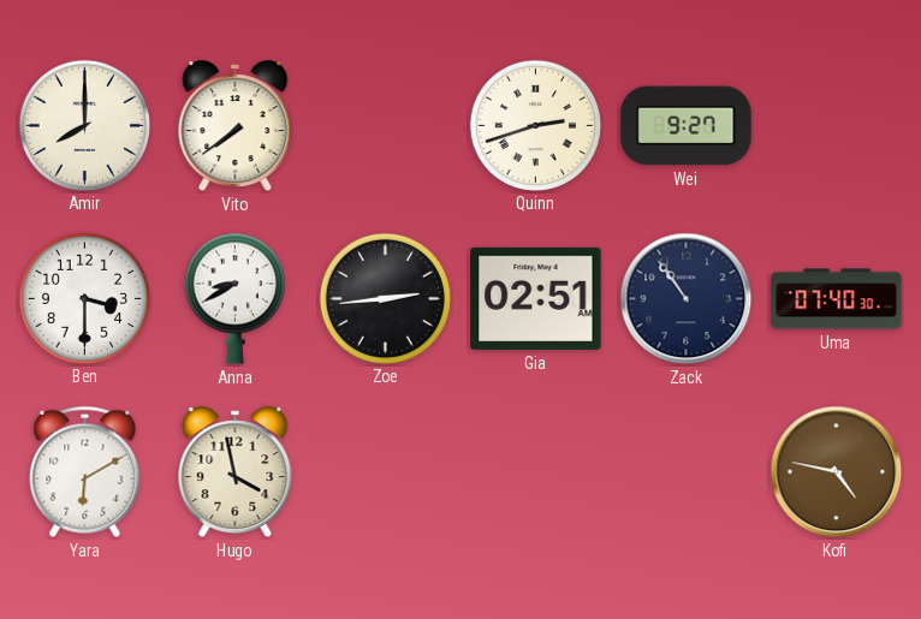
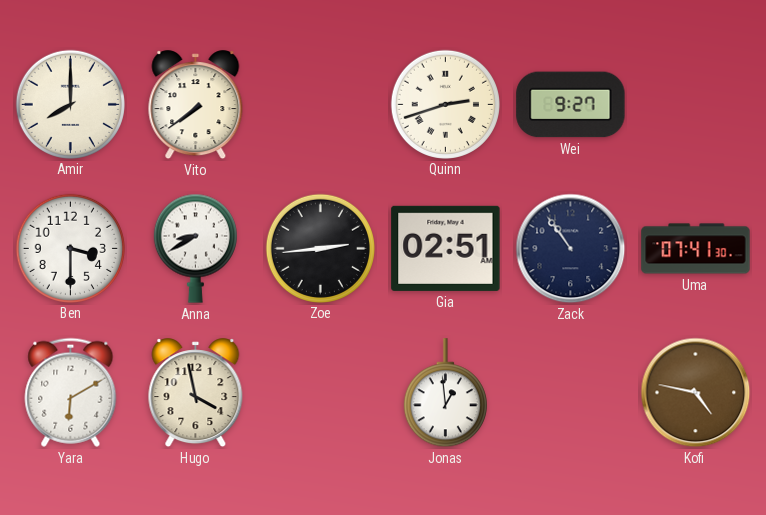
Uma: 07:40 -> 07:41
Jonas: none -> 12:59
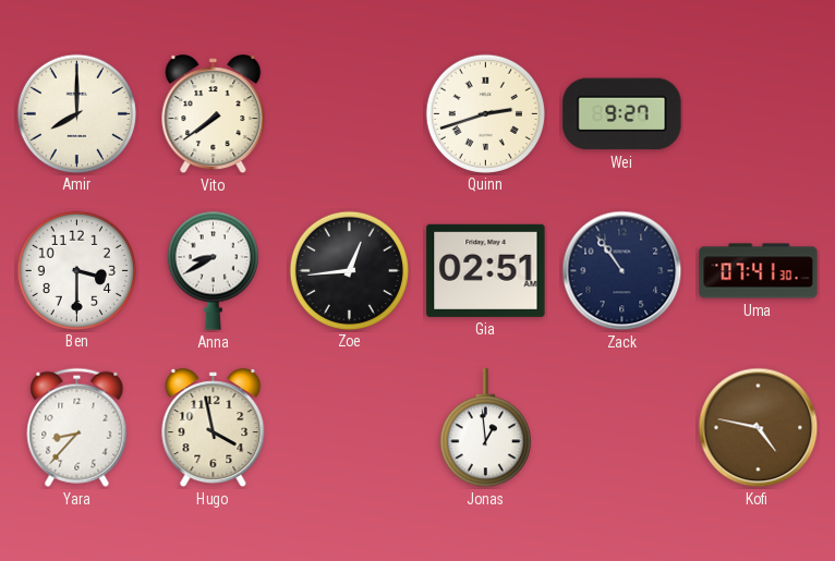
Zoe: 2:44 -> 12:44
Yara: 6:10 -> 8:37
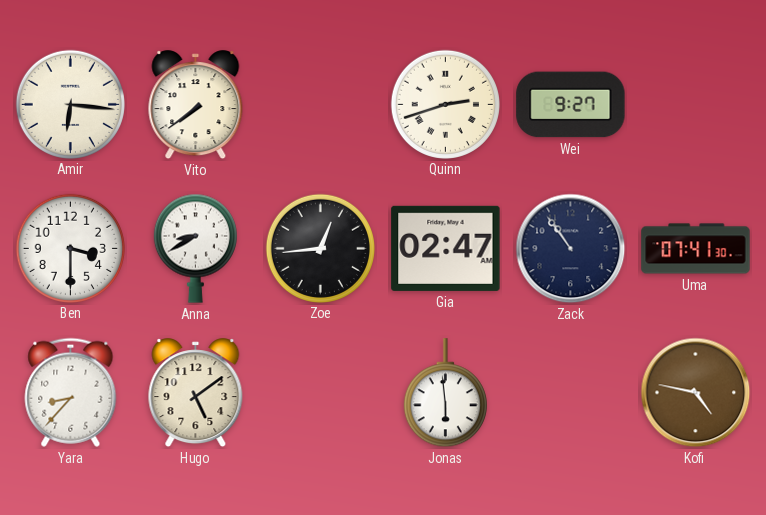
Amir: 8:00 -> 6:16
Gia: 02:51 -> 02:47
Hugo: 3:58 -> 5:09
Jonas: 12:59 -> 5:59
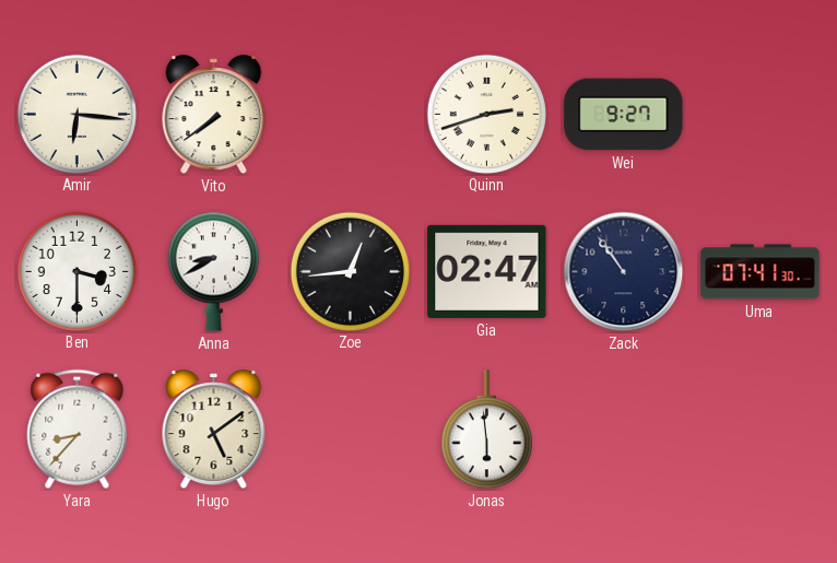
Kofi: 4:47 -> none
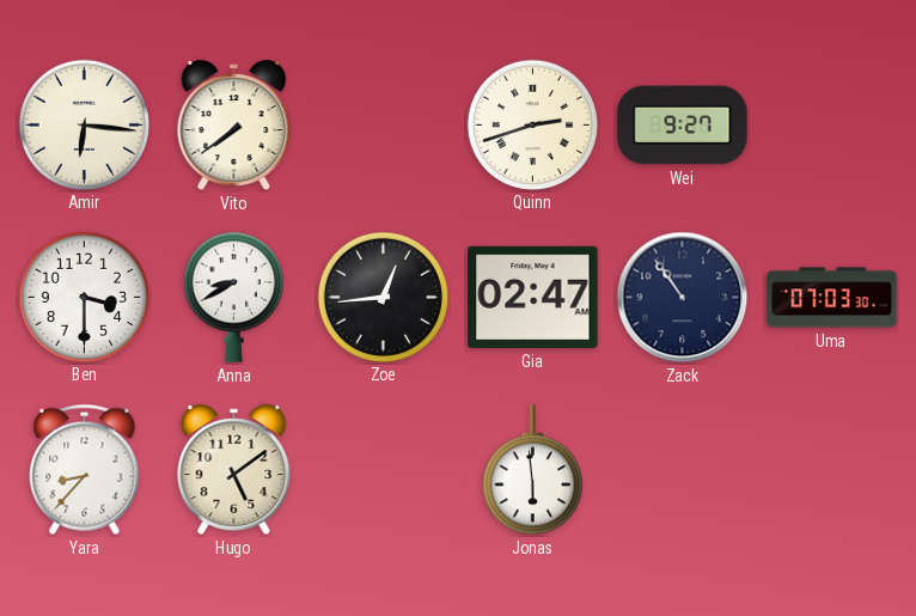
Uma: 07:41 -> 07:03
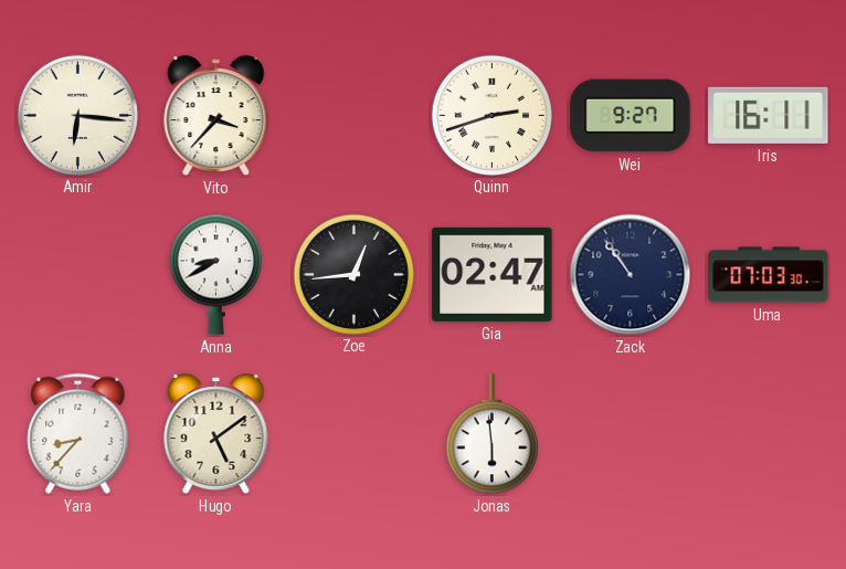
Vito: 7:39 -> 3:37
Iris: none -> 16:11
Ben: 3:30 -> none
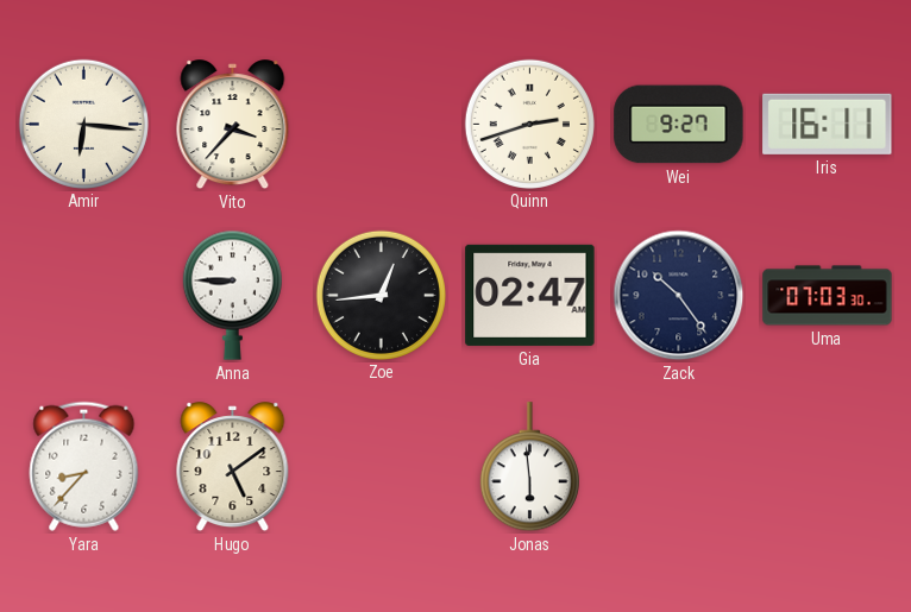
Anna: 8:40 -> 8:45
Zack: 10:54 -> 10:24
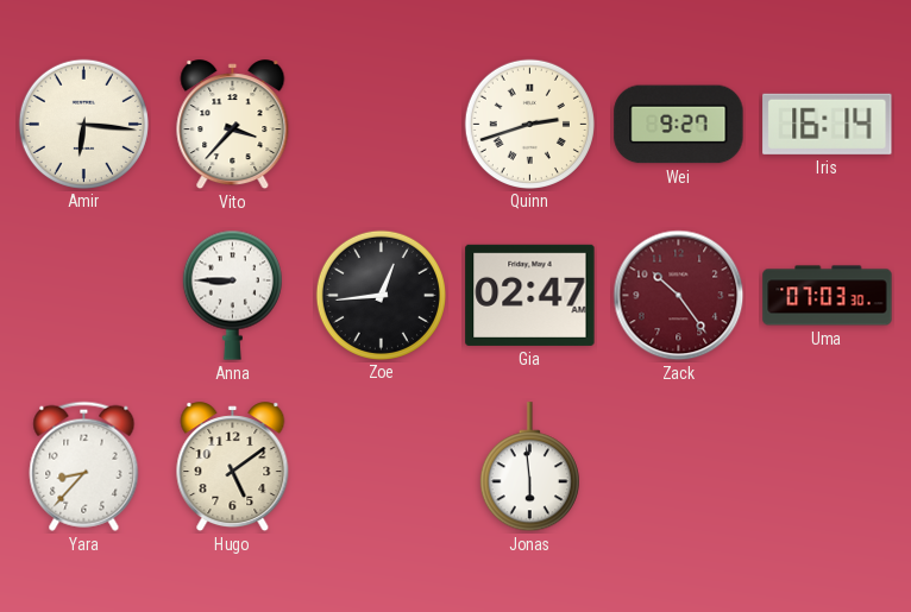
Iris: 16:11 -> 16:14
Zack dial: navy -> burgundy
